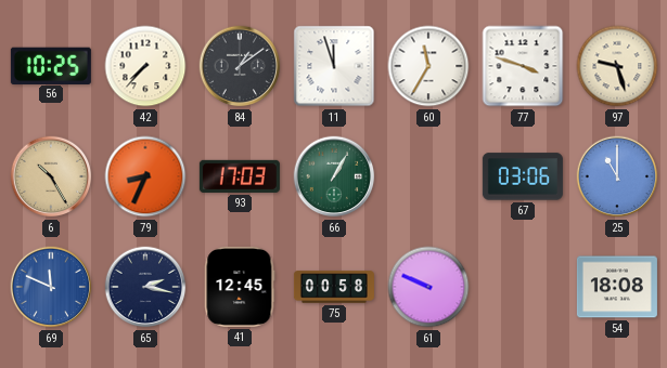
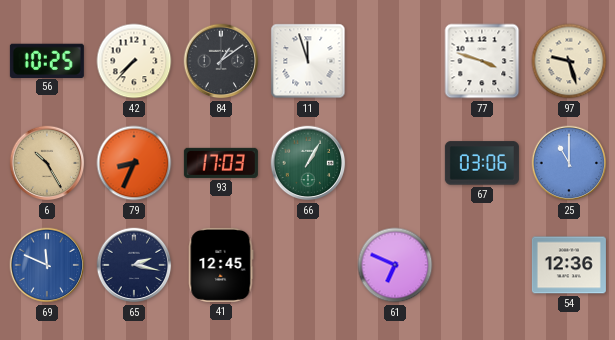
60: 11:35 -> none
75: 00:58 -> none
61: 9:49 -> 6:49
54: 18:08 -> 12:36
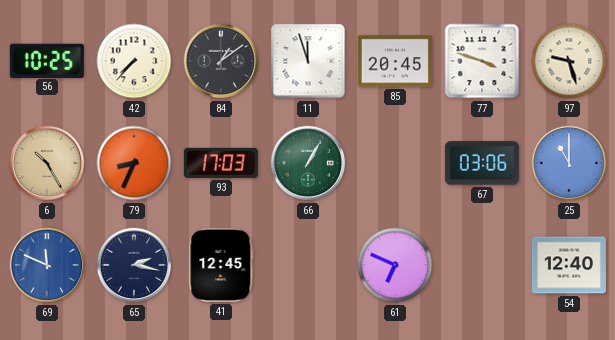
85: none -> 20:45
54: 12:36 -> 12:40
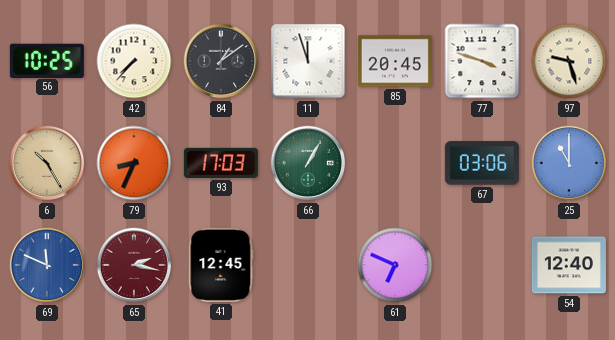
65 dial: navy -> burgundy
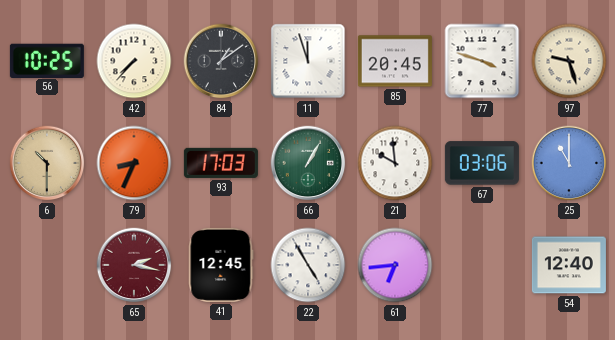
6: 10:25 -> 10:30
21: none -> 9:59
69: 11:49 -> none
22: none -> 4:55
61: 6:49 -> 6:44
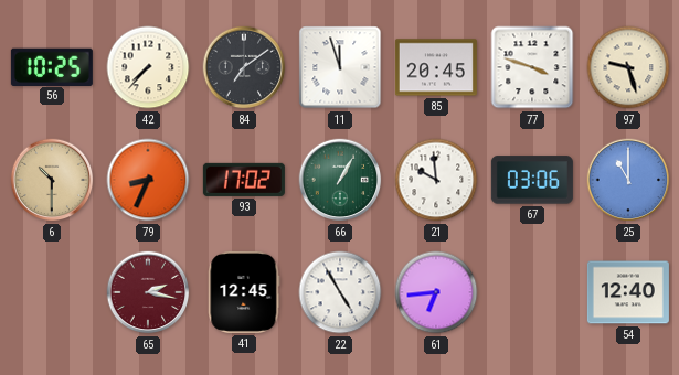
84: 1:09 -> 7:09
93: 17:03 -> 17:02
